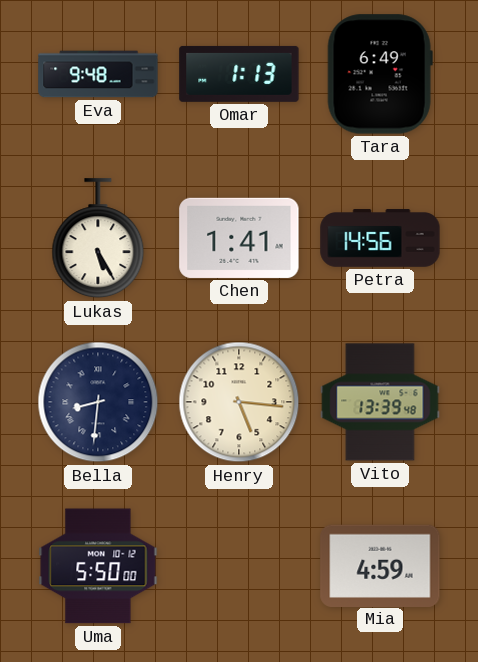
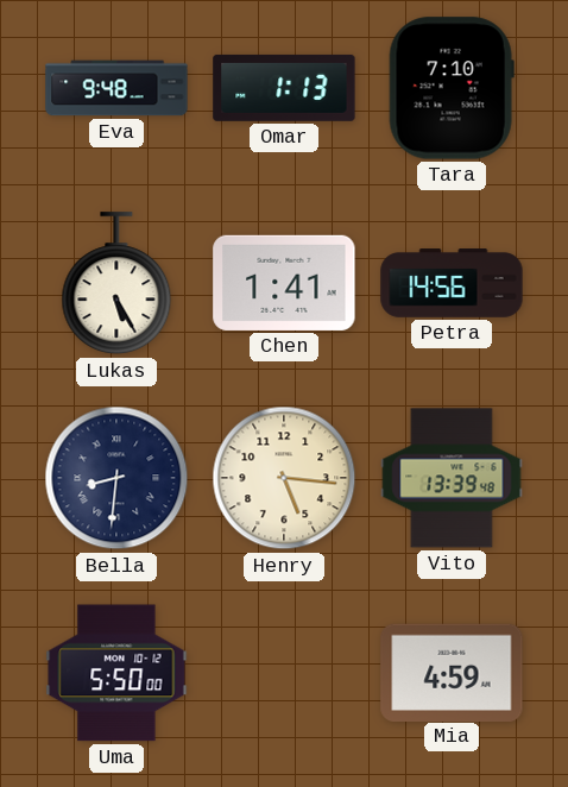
Tara: 6:49 -> 7:10
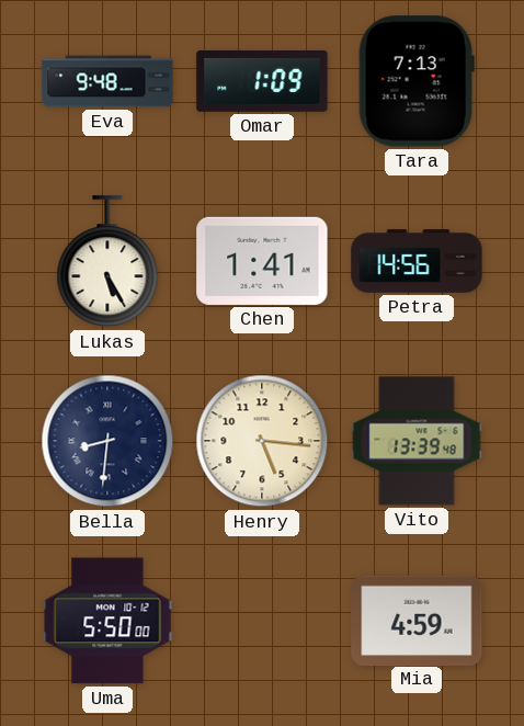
Omar: 1:13 -> 1:09
Tara: 7:10 -> 7:13
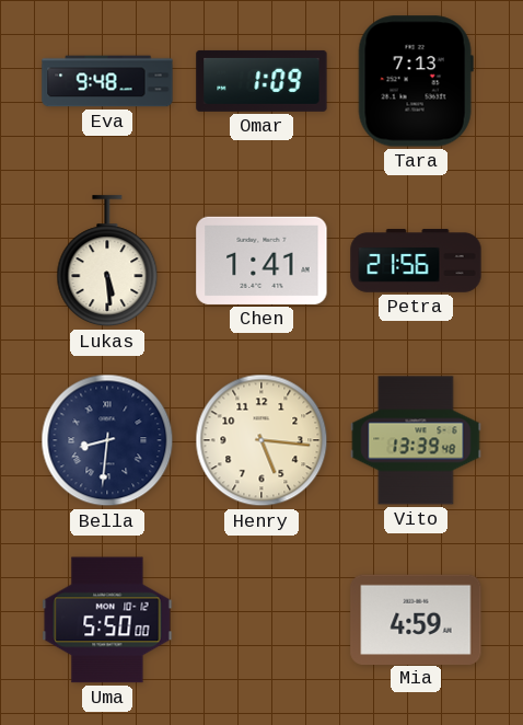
Lukas: 5:25 -> 5:29
Petra: 14:56 -> 21:56
